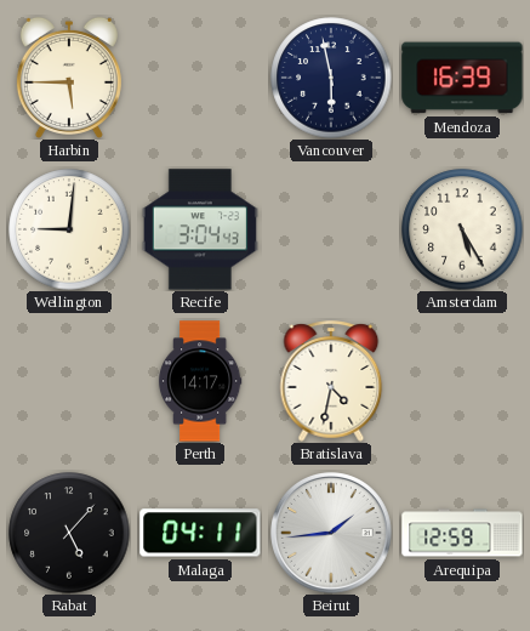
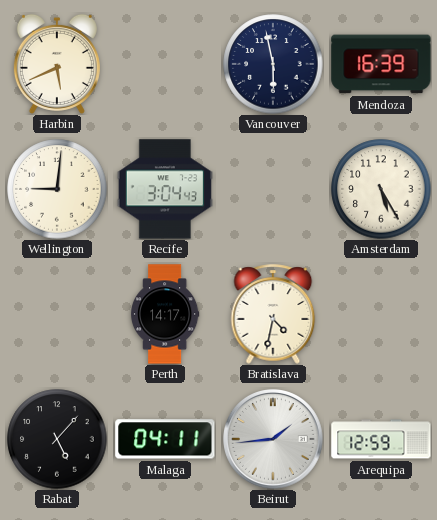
Harbin: 5:45 -> 5:41
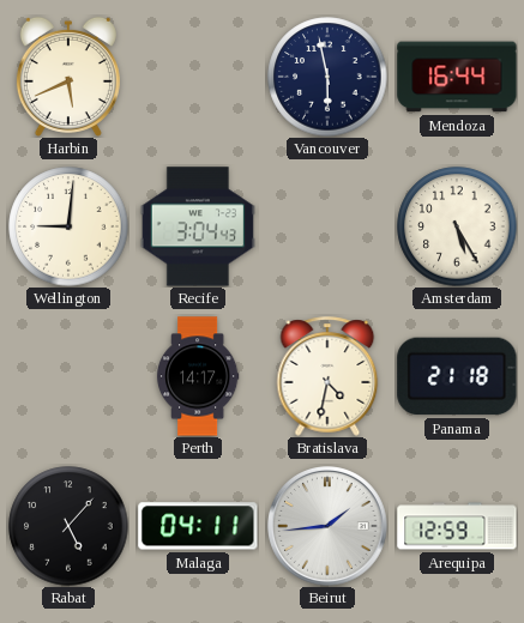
Mendoza: 16:39 -> 16:44
Panama: none -> 21:18
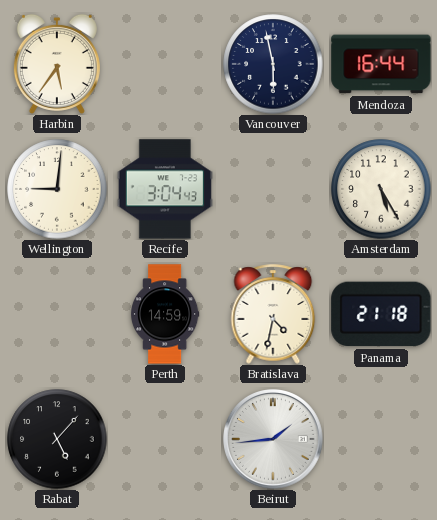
Harbin: 5:41 -> 5:36
Perth: 14:17 -> 14:59
Malaga: 04:11 -> none
Arequipa: 12:59 -> none
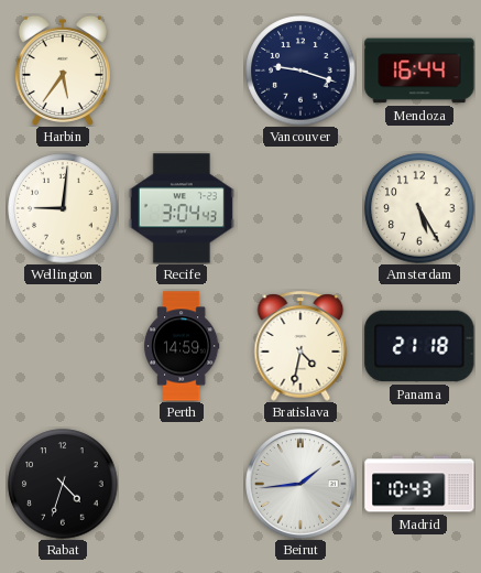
Vancouver: 5:58 -> 9:18
Rabat: 5:07 -> 4:33
Madrid: none -> 10:43
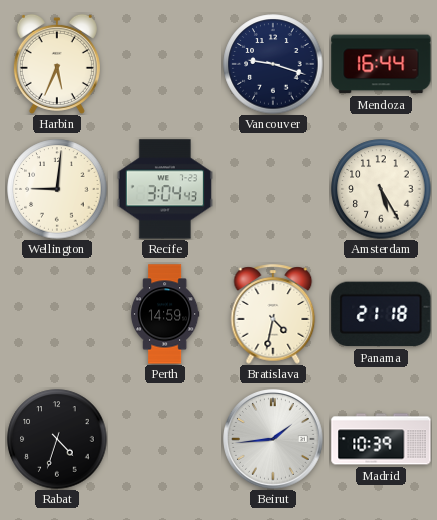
Harbin: 5:36 -> 5:34
Madrid: 10:43 -> 10:39
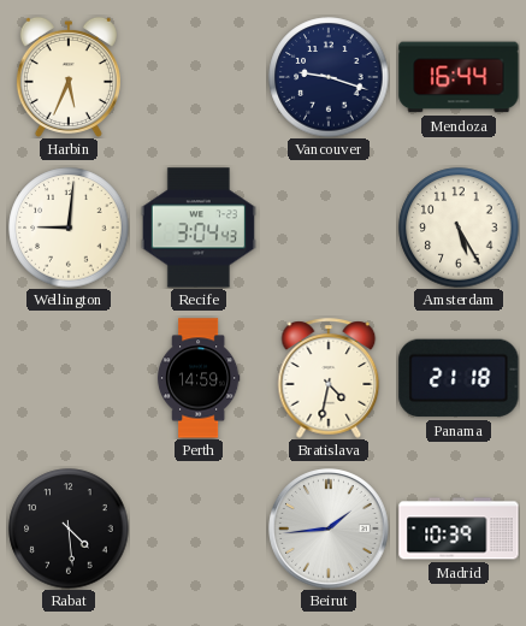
Rabat: 4:33 -> 4:29
